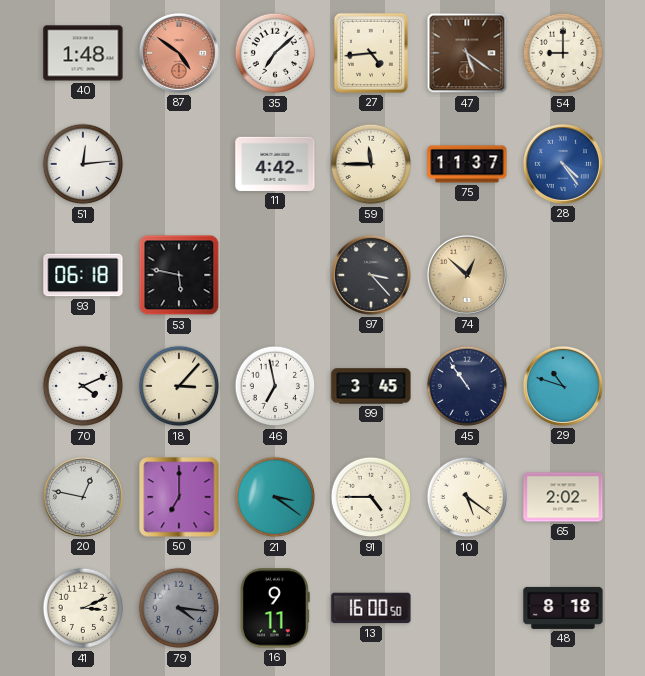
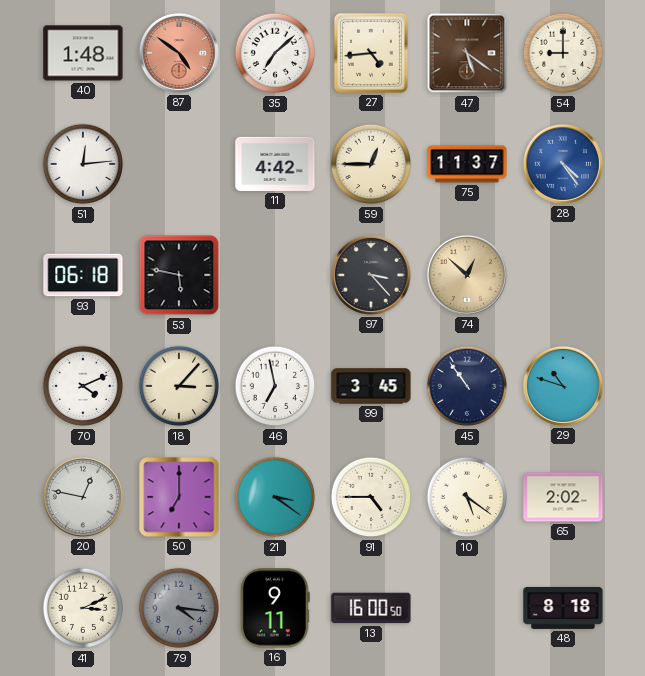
59: 11:45 -> 12:45
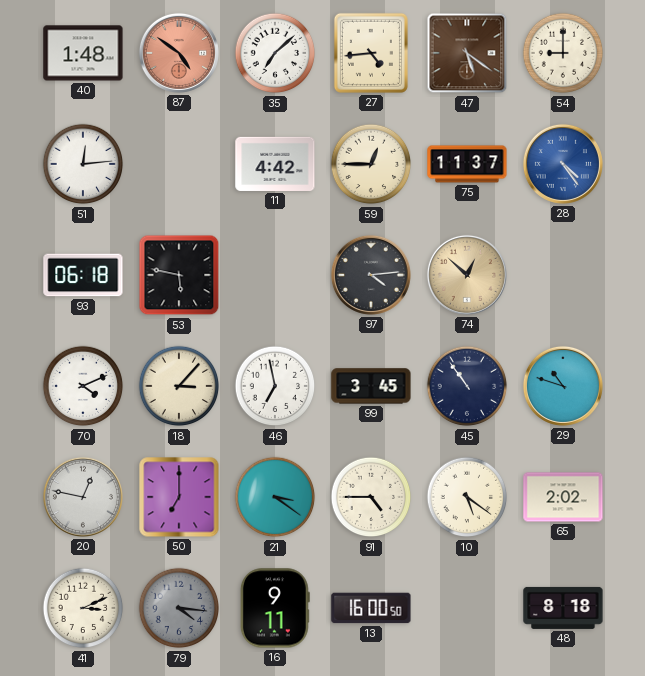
97: 3:23 -> 4:14
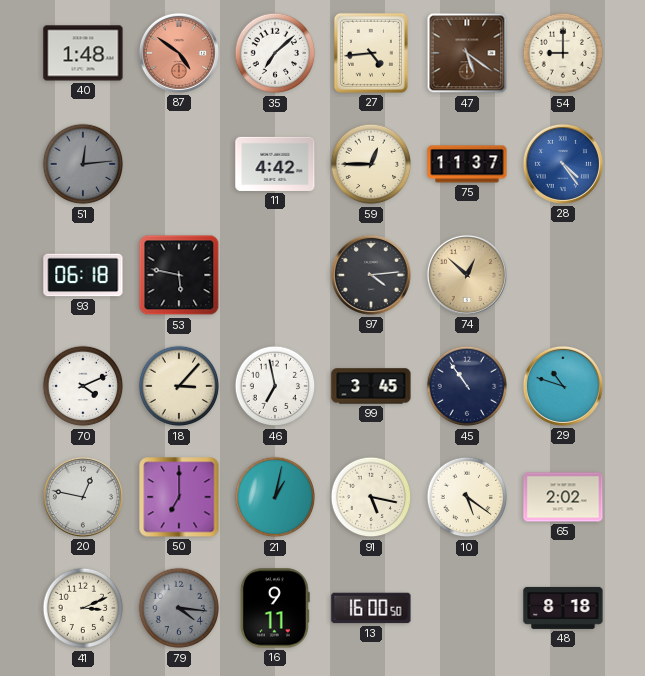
51 dial: white -> grey
21: 3:21 -> 1:02
91: 4:45 -> 5:17
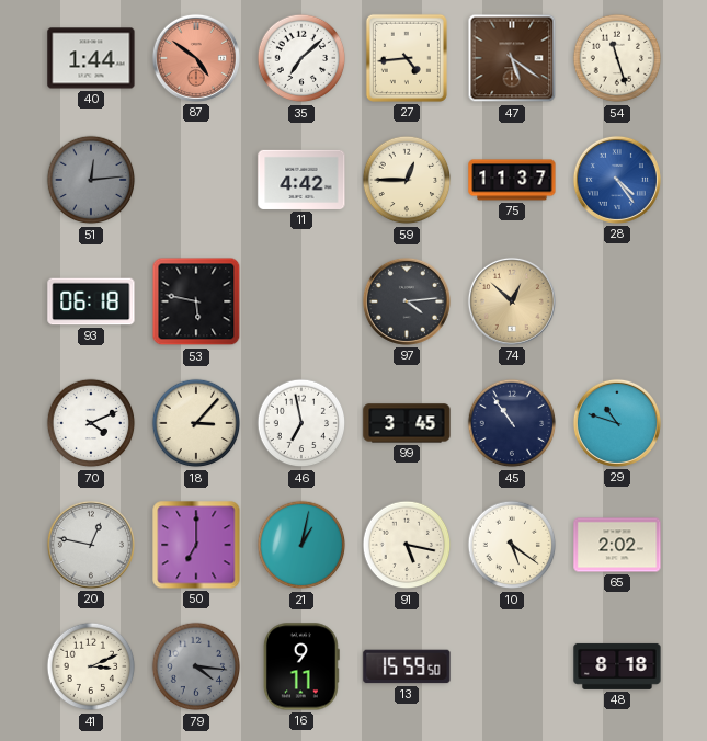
40: 1:48 -> 1:44
54: 9:00 -> 11:27
13: 16:00 -> 15:59
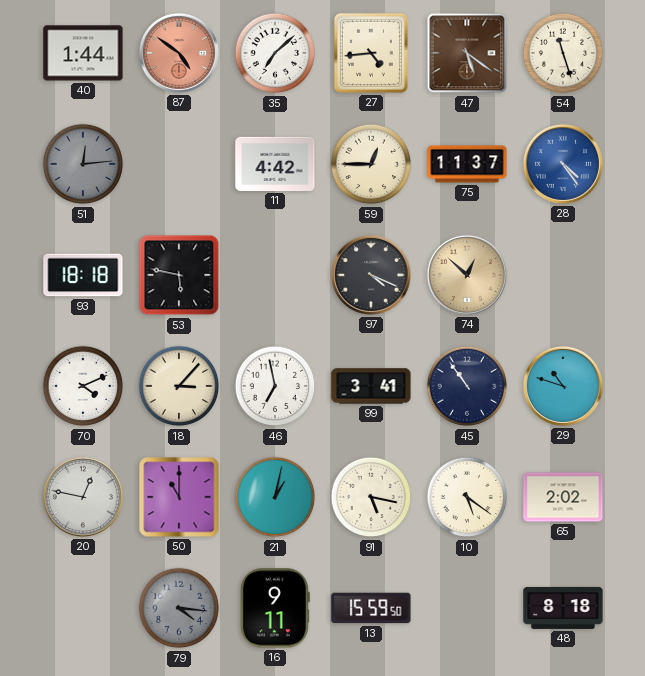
93: 06:18 -> 18:18
97: 4:14 -> 4:19
99: 3:45 -> 3:41
50: 7:00 -> 11:00
41: 3:11 -> none
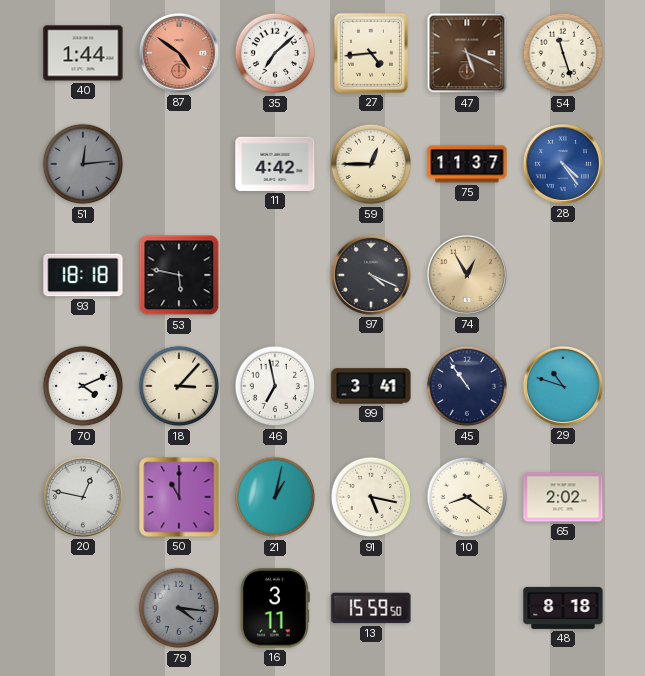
47: 5:21 -> 5:19
74: 12:52 -> 12:55
10: 5:21 -> 8:21
16: 9:11 -> 3:11
